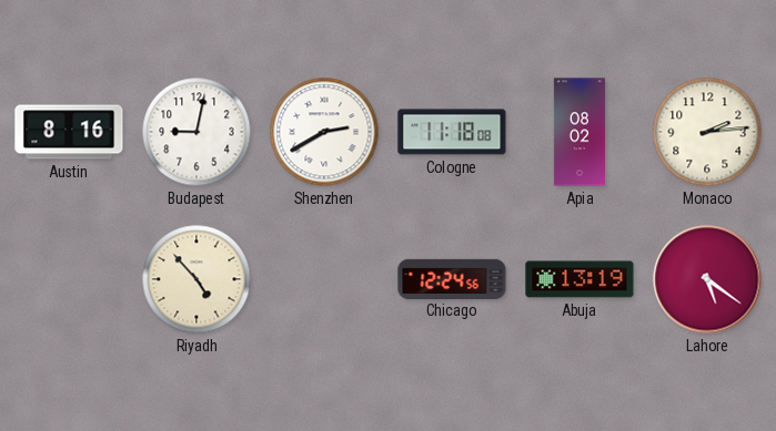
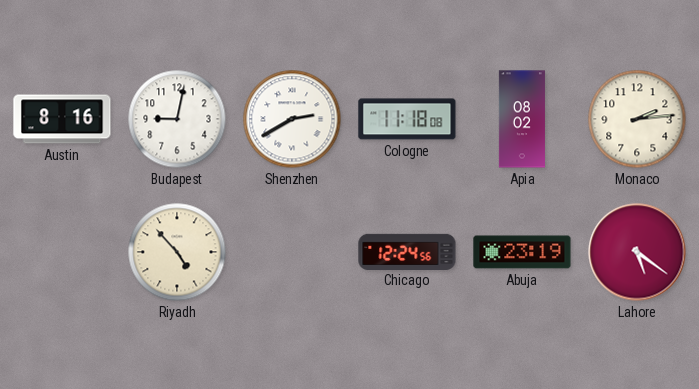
Abuja: 13:19 -> 23:19
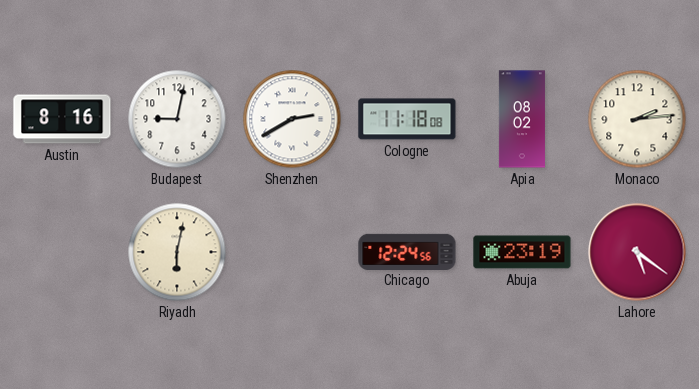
Riyadh: 4:53 -> 6:02
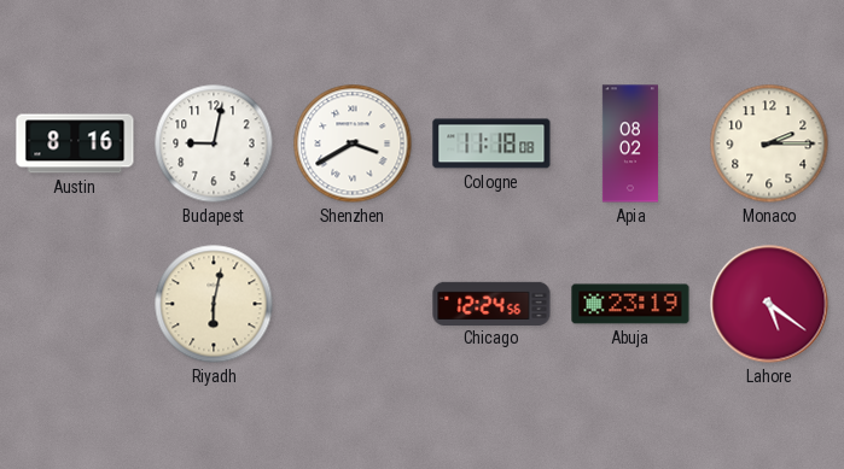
Shenzhen: 2:40 -> 3:40
Monaco: 2:14 -> 2:15
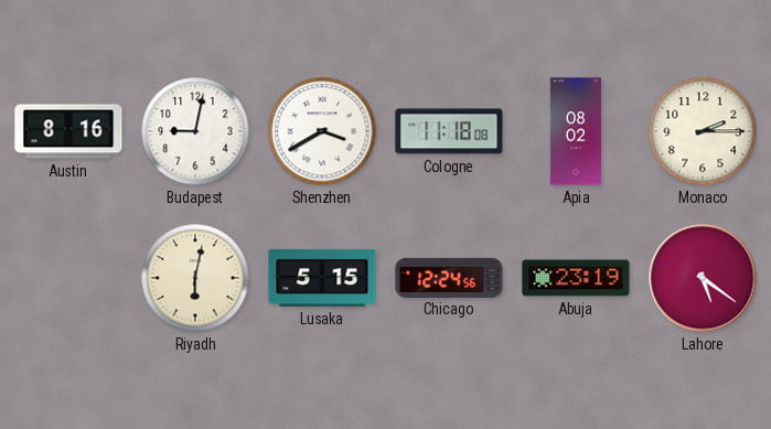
Lusaka: none -> 5:15
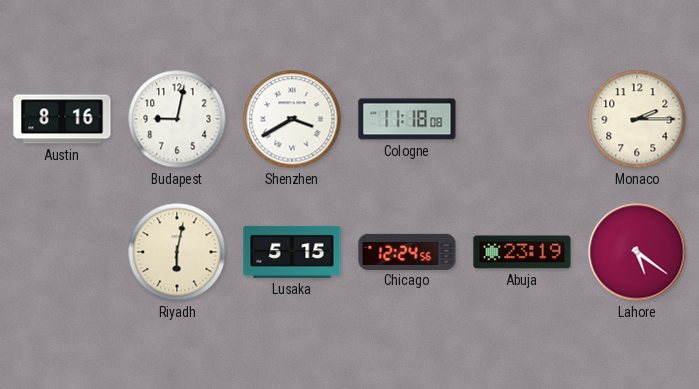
Apia: 08:02 -> none
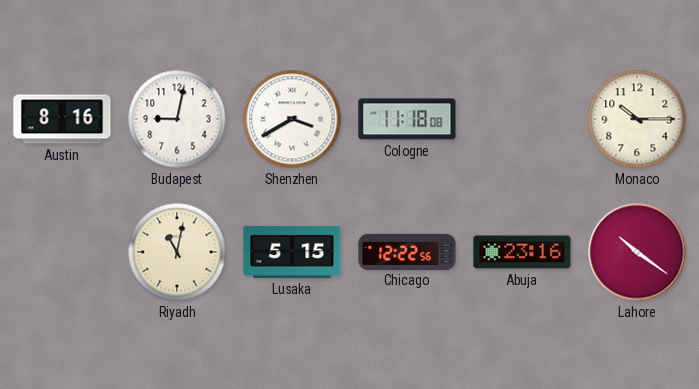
Monaco: 2:15 -> 10:15
Riyadh: 6:02 -> 11:02
Chicago: 12:24 -> 12:22
Abuja: 23:19 -> 23:16
Lahore: 5:21 -> 10:21
